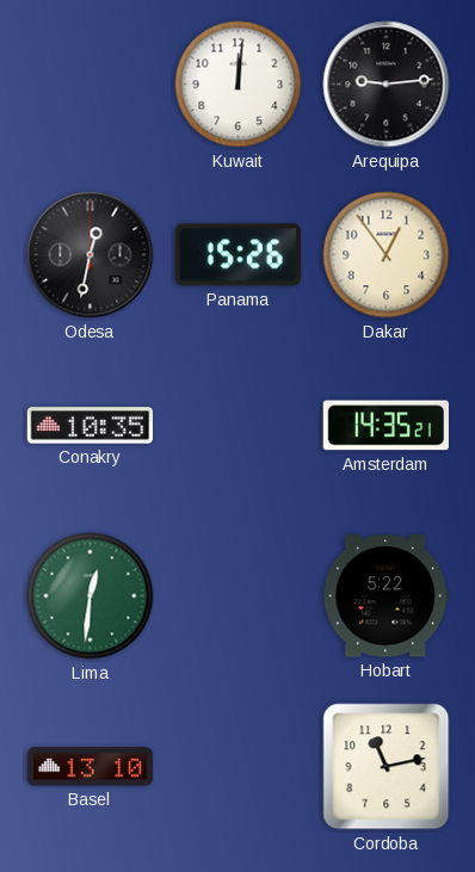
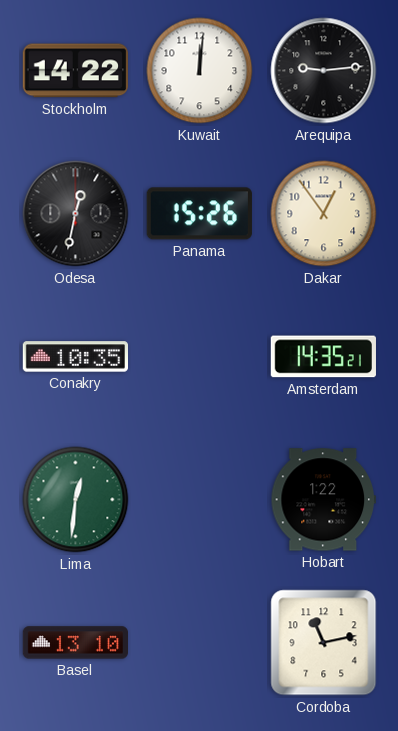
Stockholm: none -> 14:22
Hobart: 5:22 -> 1:22
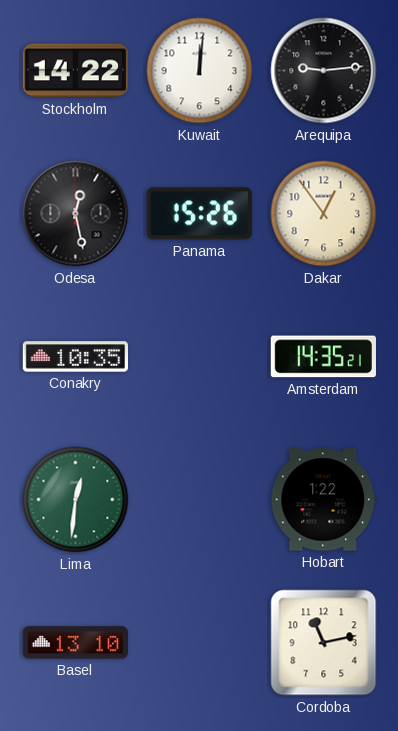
Odesa: 12:32 -> 12:28
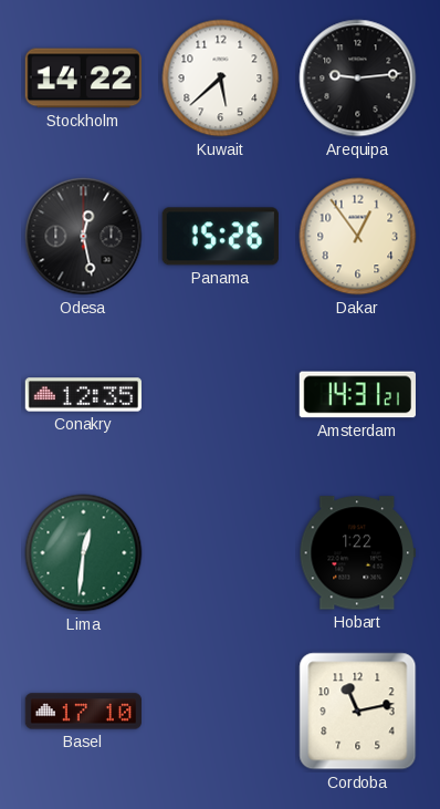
Kuwait: 12:01 -> 5:38
Conakry: 10:35 -> 12:35
Amsterdam: 14:35 -> 14:31
Basel: 13:10 -> 17:10
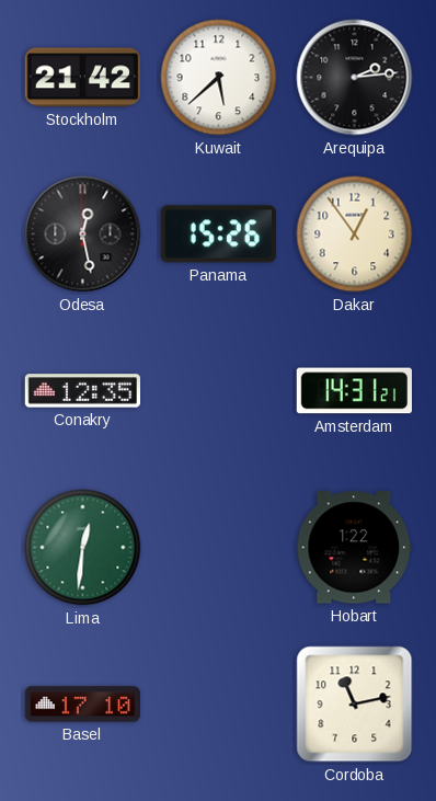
Stockholm: 14:22 -> 21:42
Arequipa: 9:14 -> 2:14
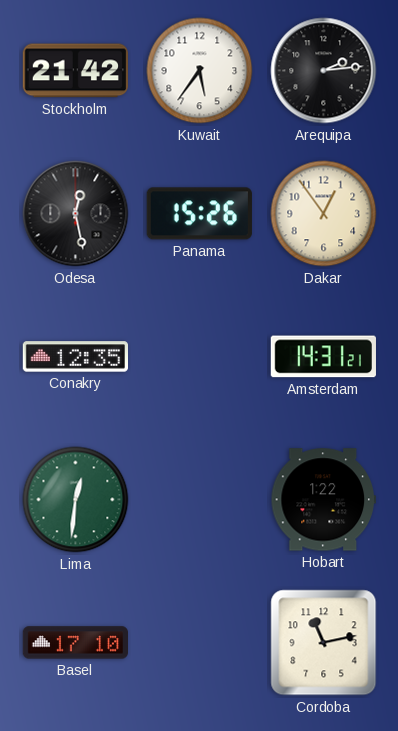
Kuwait: 5:38 -> 5:36
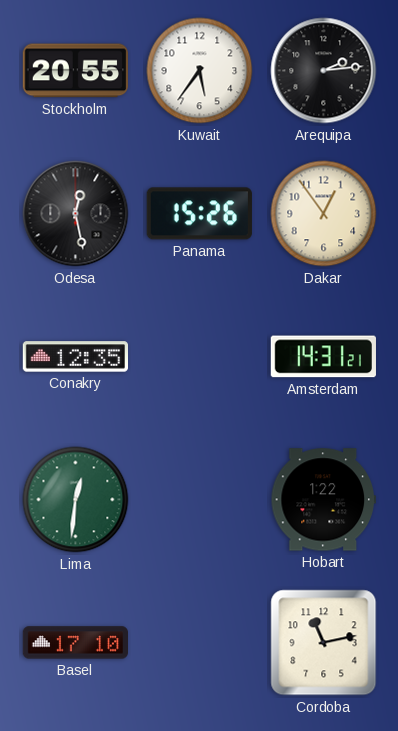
Stockholm: 21:42 -> 20:55
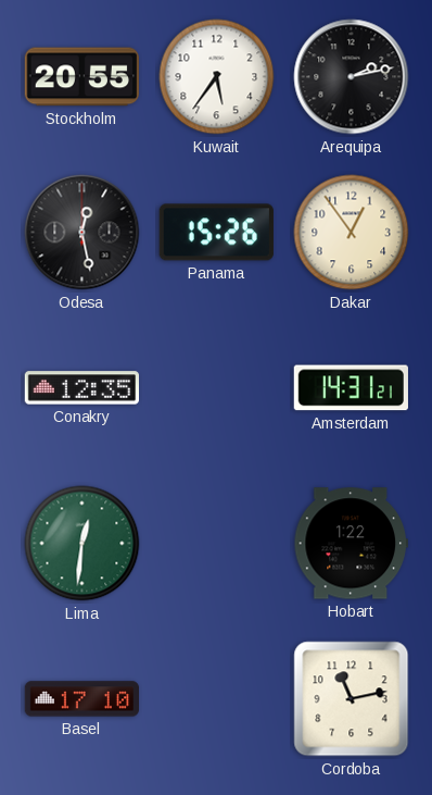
Arequipa: 2:14 -> 2:13
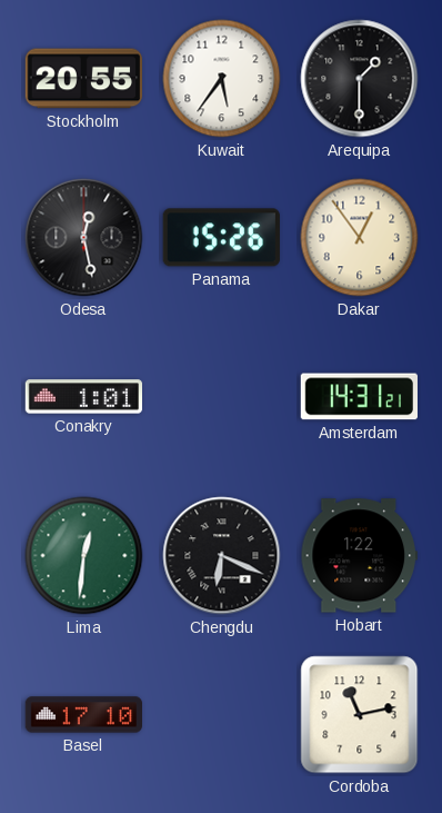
Arequipa: 2:13 -> 1:30
Conakry: 12:35 -> 1:01
Chengdu: none -> 6:19
